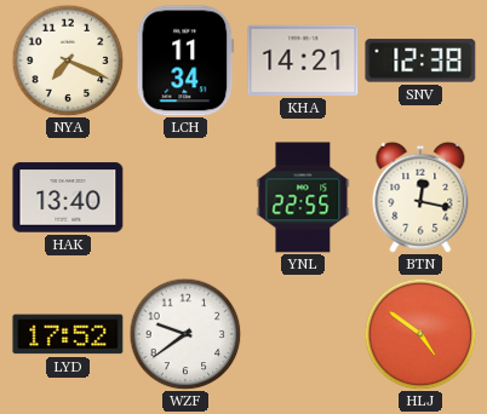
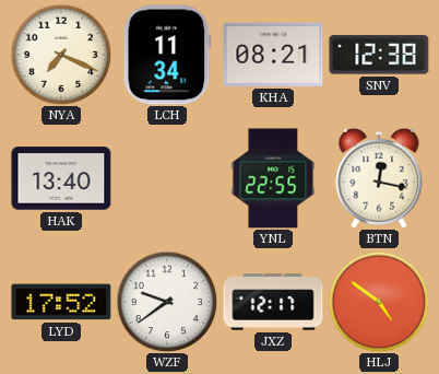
KHA: 14:21 -> 08:21
JXZ: none -> 12:17
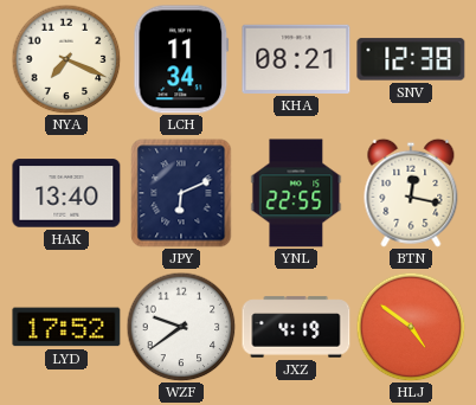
JPY: none -> 6:11
JXZ: 12:17 -> 4:19
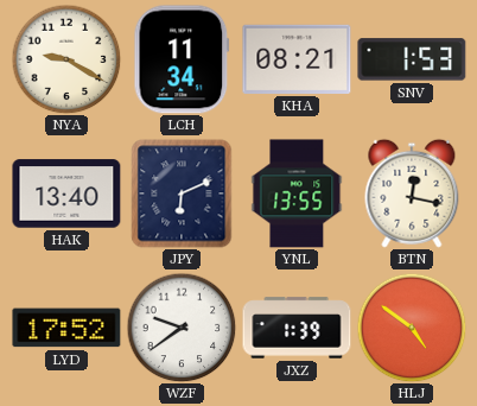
NYA: 7:19 -> 9:20
SNV: 12:38 -> 1:53
YNL: 22:55 -> 13:55
JXZ: 4:19 -> 1:39
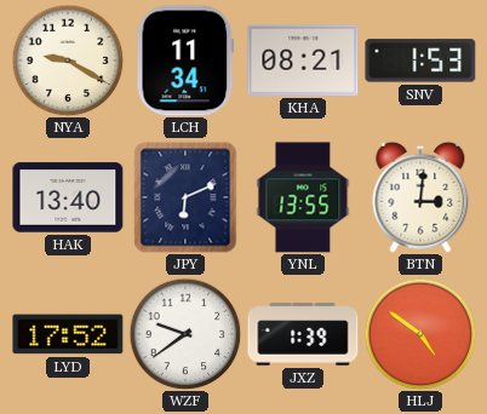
BTN: 12:17 -> 3:01
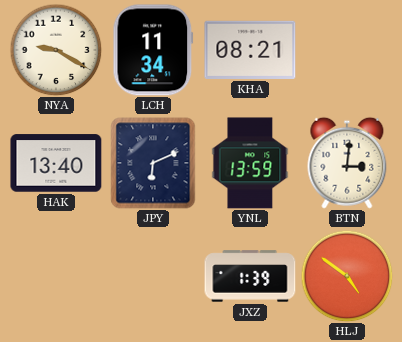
SNV: 1:53 -> none
YNL: 13:55 -> 13:59
LYD: 17:52 -> none
WZF: 9:39 -> none
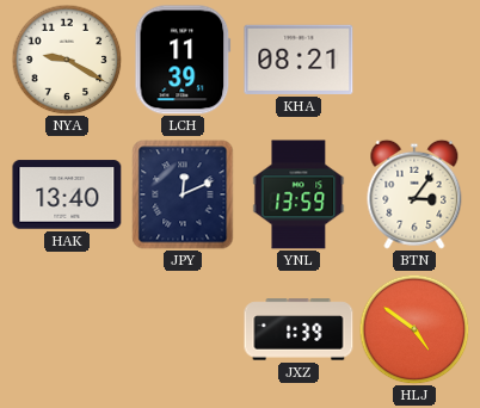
LCH: 11:34 -> 11:39
JPY: 6:11 -> 12:11
BTN: 3:01 -> 3:06
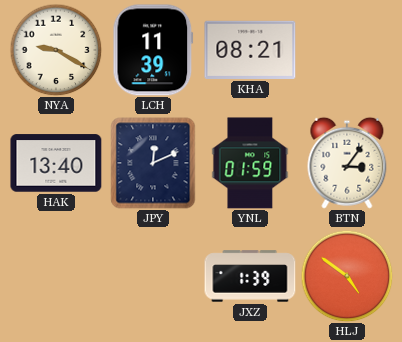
YNL: 13:59 -> 01:59
